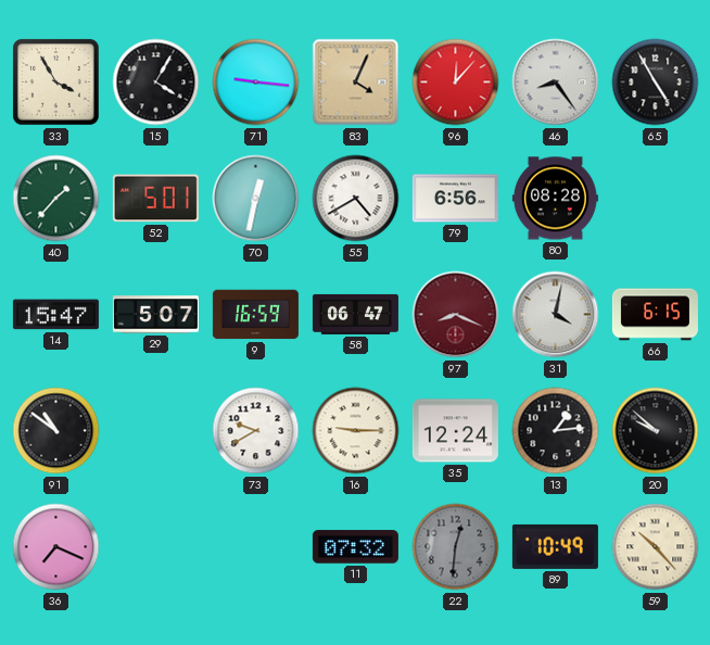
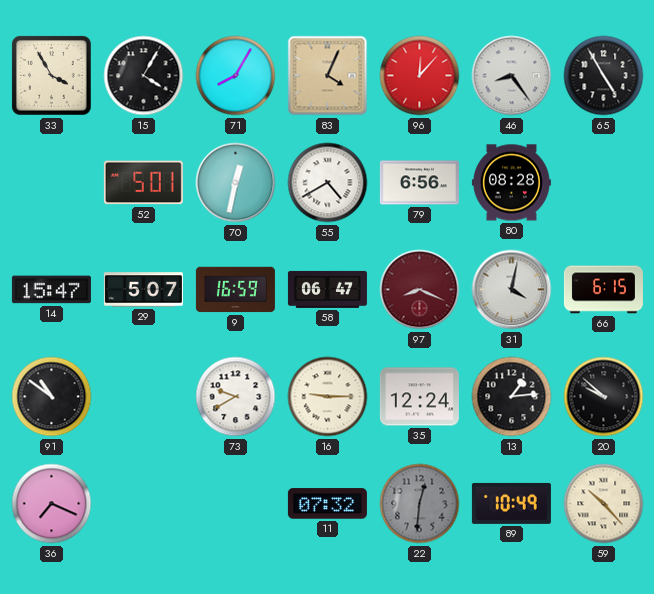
71: 9:16 -> 8:05
40: 1:37 -> none
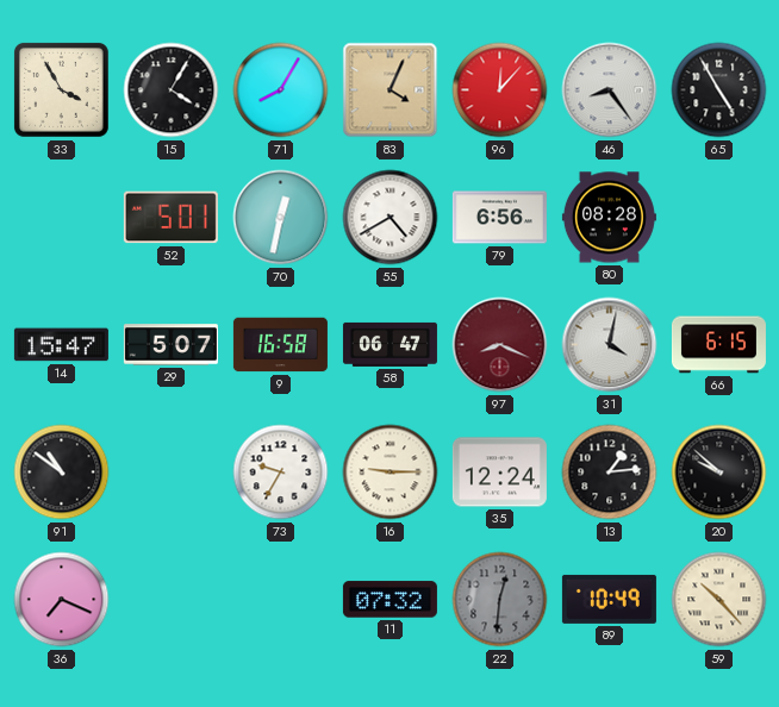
9: 16:59 -> 16:58
73: 9:40 -> 9:35
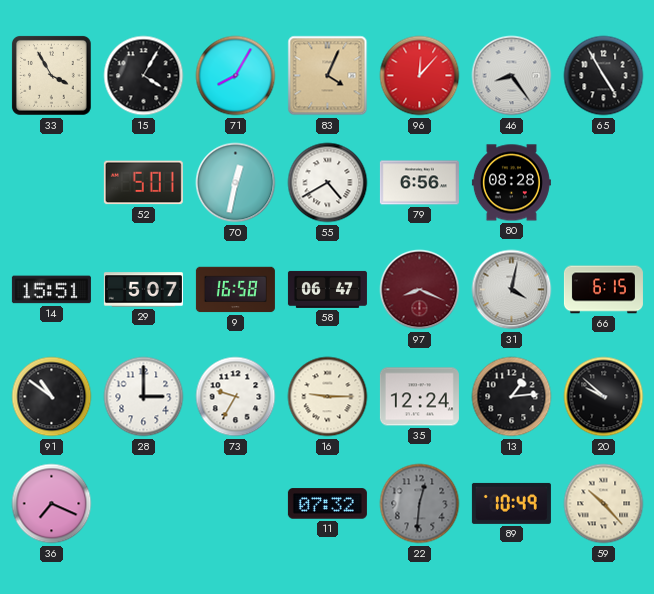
14: 15:47 -> 15:51
28: none -> 3:00
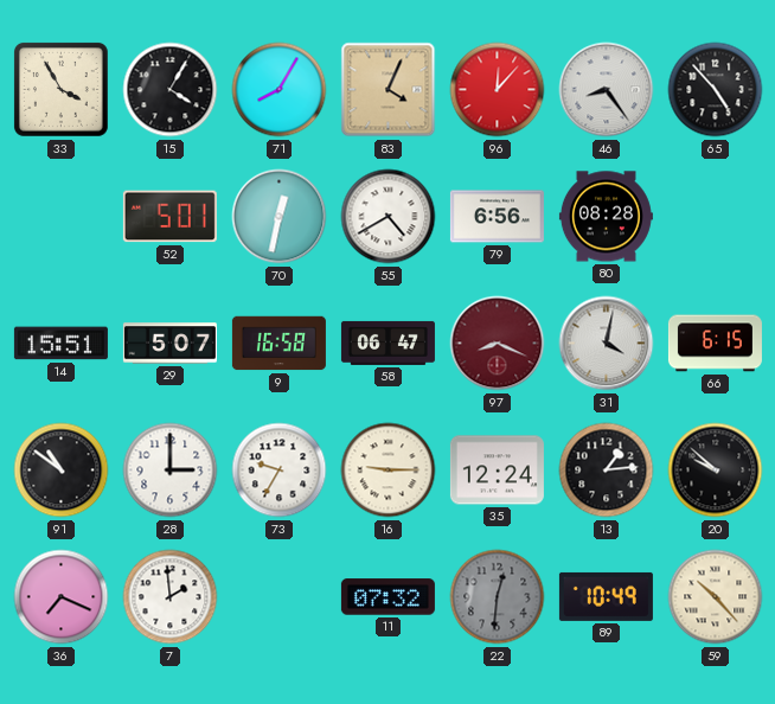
65: 4:55 -> 4:53
7: none -> 1:59
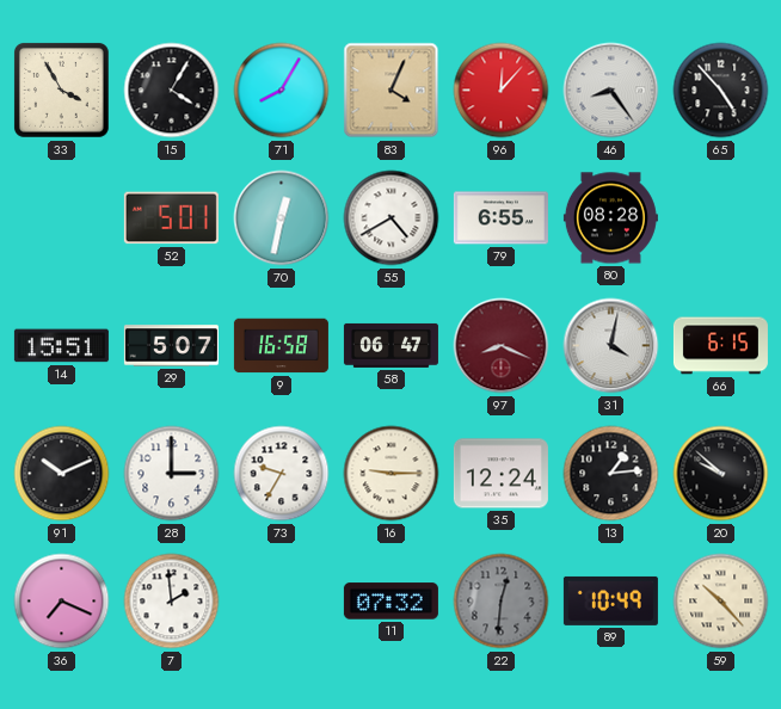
79: 6:56 -> 6:55
91: 10:51 -> 10:11
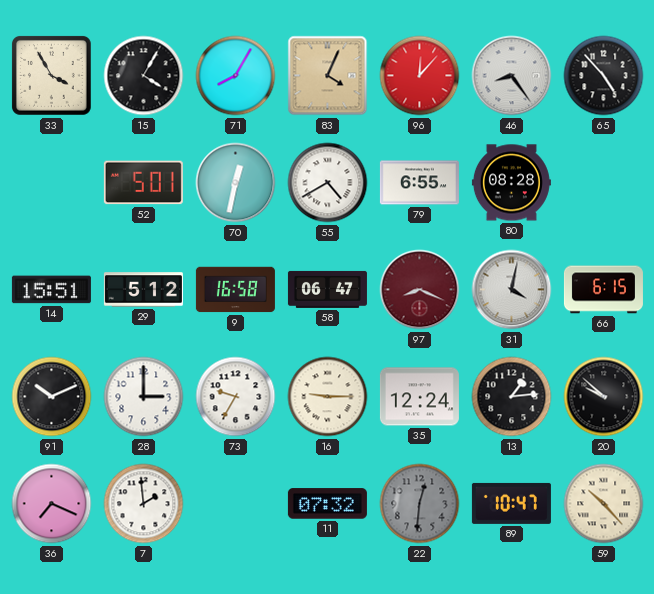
29: 5:07 -> 5:12
89: 10:49 -> 10:47
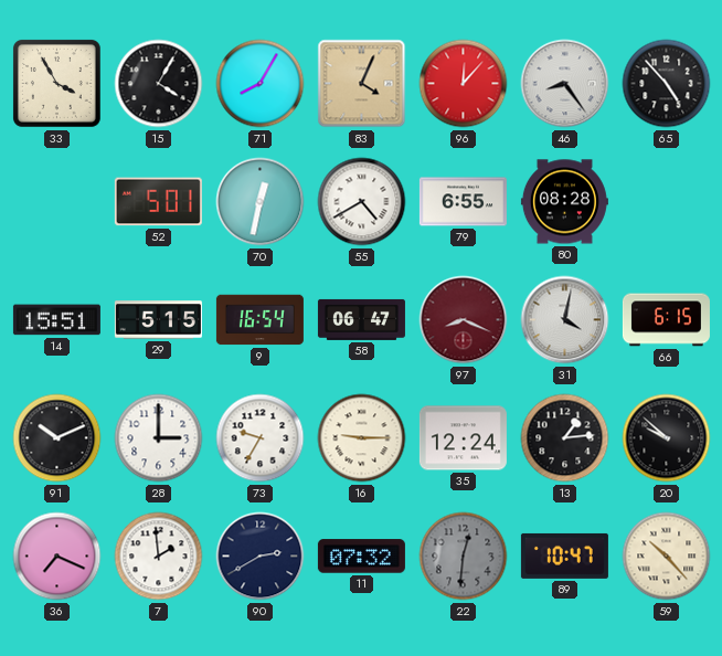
29: 5:12 -> 5:15
9: 16:58 -> 16:54
90: none -> 2:40
